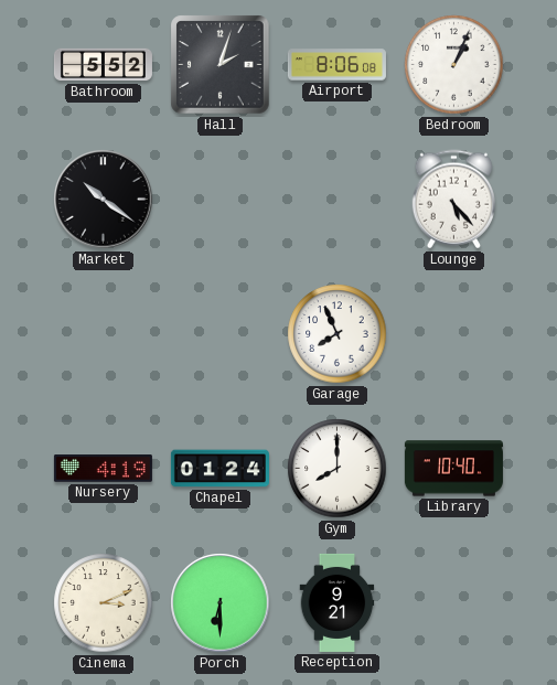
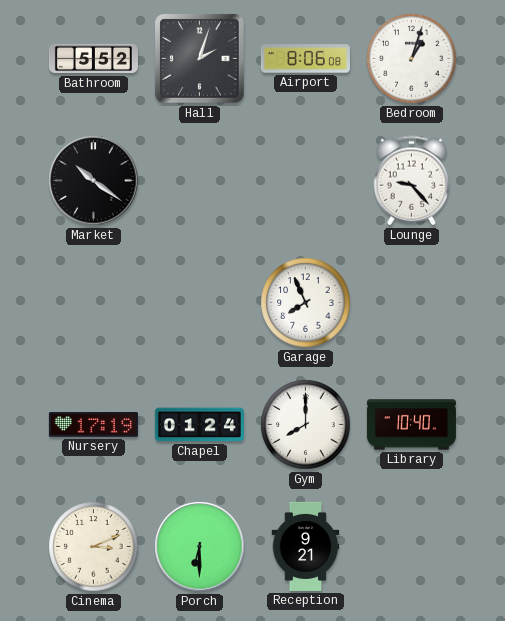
Bedroom: 1:04 -> 1:03
Lounge: 5:23 -> 9:23
Nursery: 4:19 -> 17:19
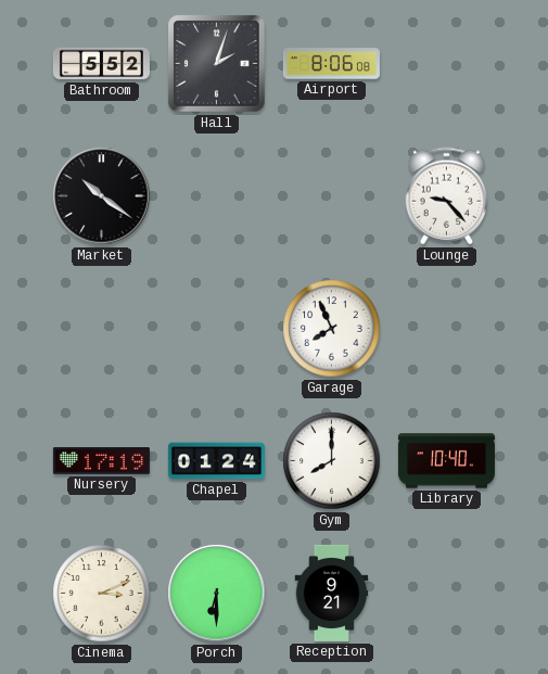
Bedroom: 1:03 -> none
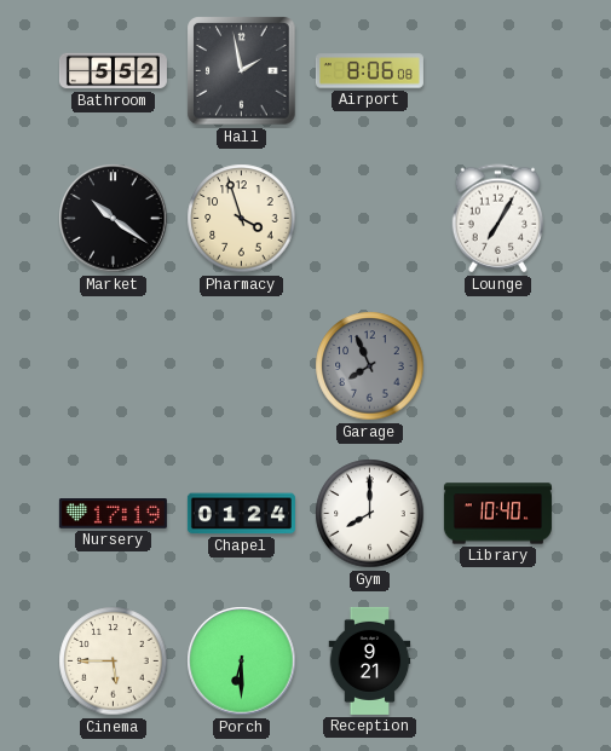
Hall: 2:03 -> 1:58
Pharmacy: none -> 3:57
Lounge: 9:23 -> 7:05
Garage dial: white -> grey
Cinema: 3:11 -> 5:45
